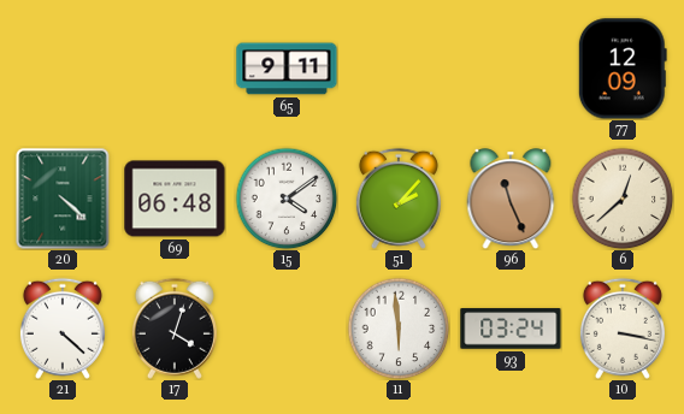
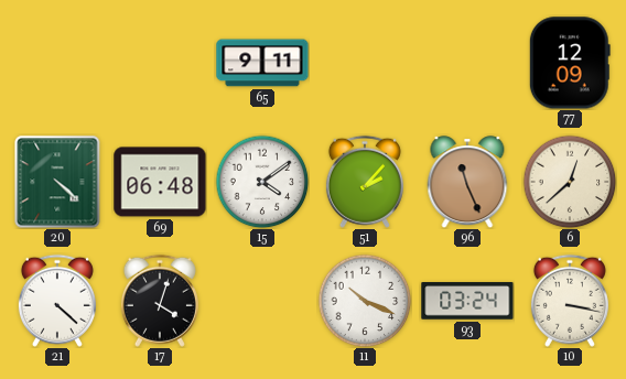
11: 5:59 -> 10:19
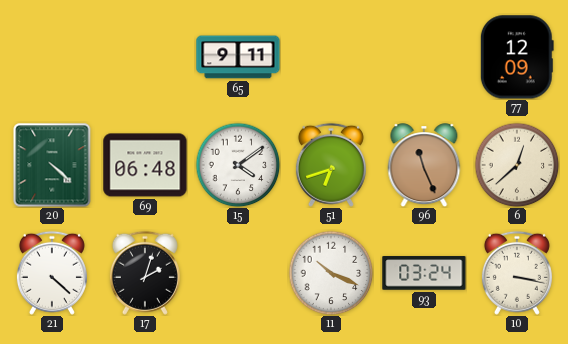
51: 2:07 -> 6:42
17: 4:03 -> 2:03
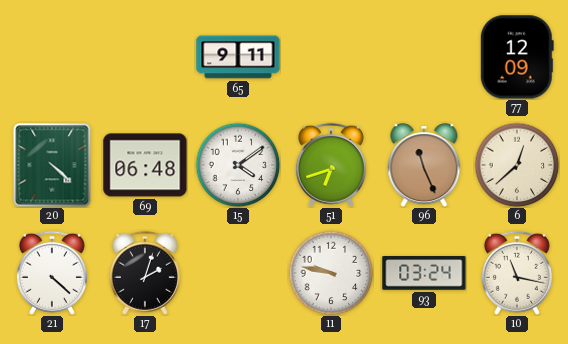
11: 10:19 -> 9:47
10: 3:17 -> 11:17
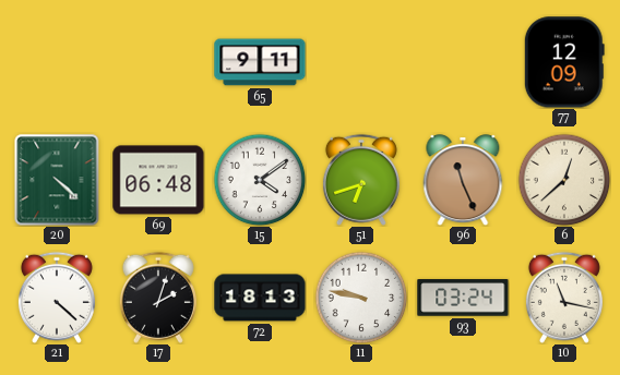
72: none -> 18:13
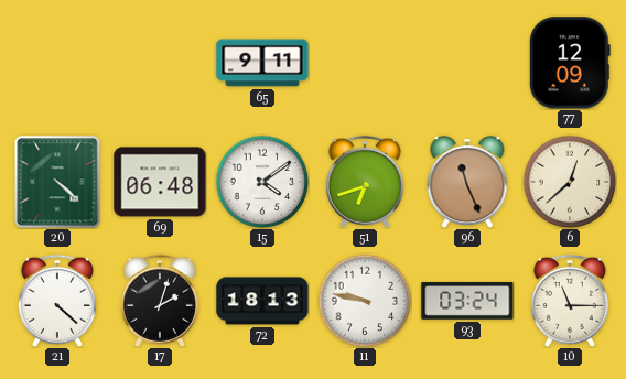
10: 11:17 -> 11:15
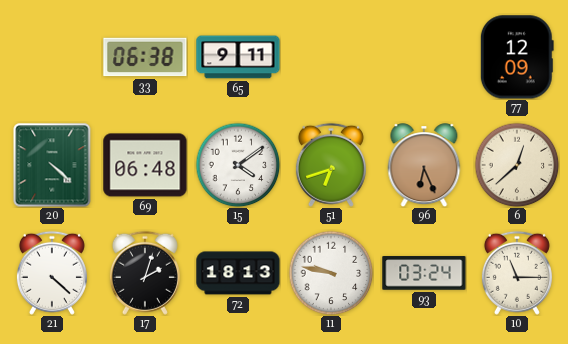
33: none -> 06:38
96: 11:26 -> 6:26
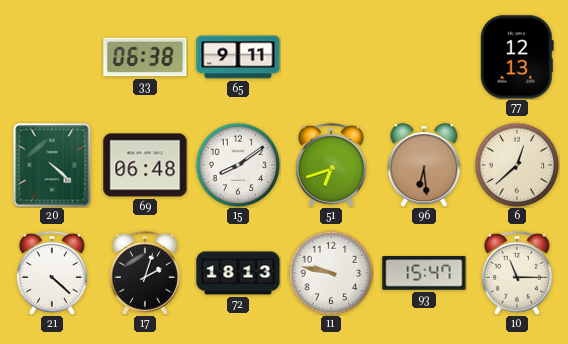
77: 12:09 -> 12:13
15: 4:09 -> 8:09
96: 6:26 -> 6:29
93: 03:24 -> 15:47
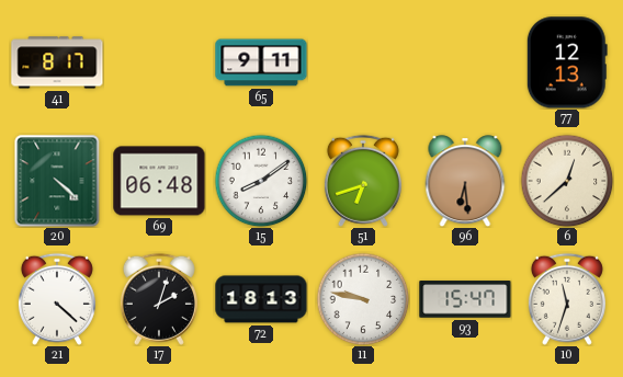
41: none -> 8:17
33: 06:38 -> none
10: 11:15 -> 11:33
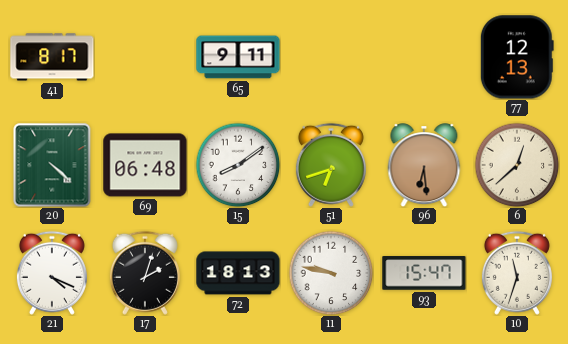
21: 4:22 -> 4:19
